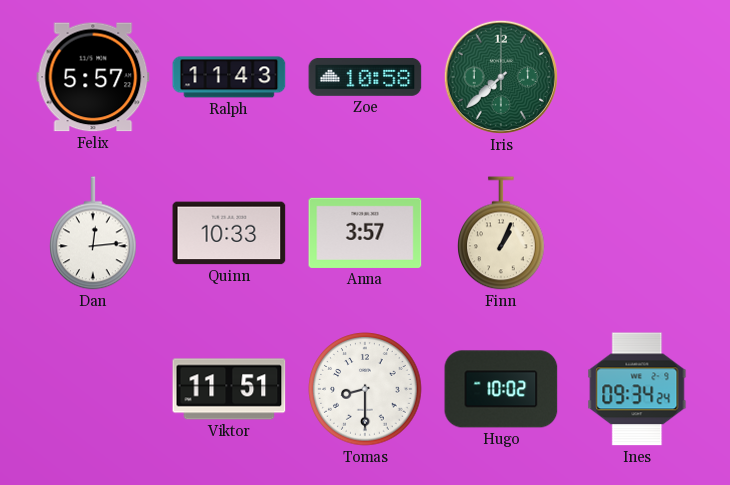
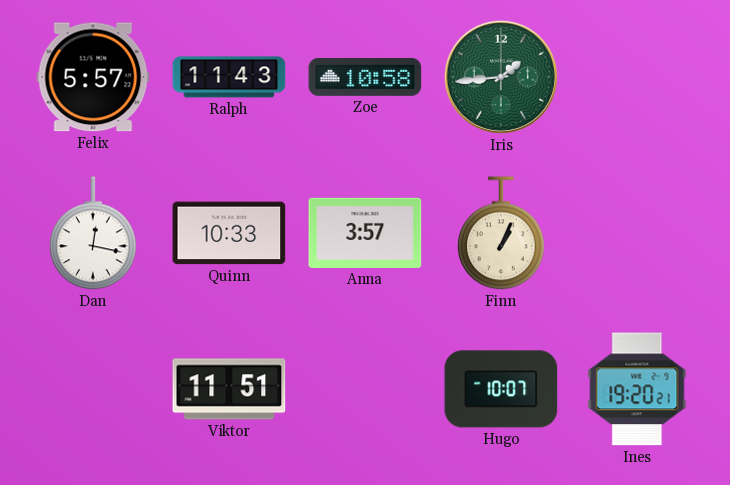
Iris: 7:38 -> 1:44
Dan: 12:14 -> 12:17
Tomas: 8:30 -> none
Hugo: 10:02 -> 10:07
Ines: 09:34 -> 19:20
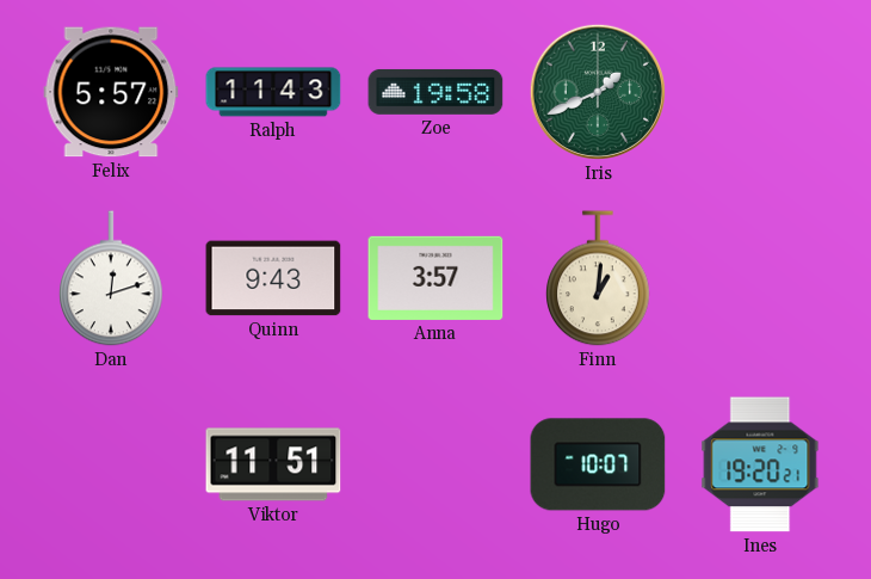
Zoe: 10:58 -> 19:58
Iris: 1:44 -> 1:41
Dan: 12:17 -> 12:12
Quinn: 10:33 -> 9:43
Finn: 1:04 -> 1:01
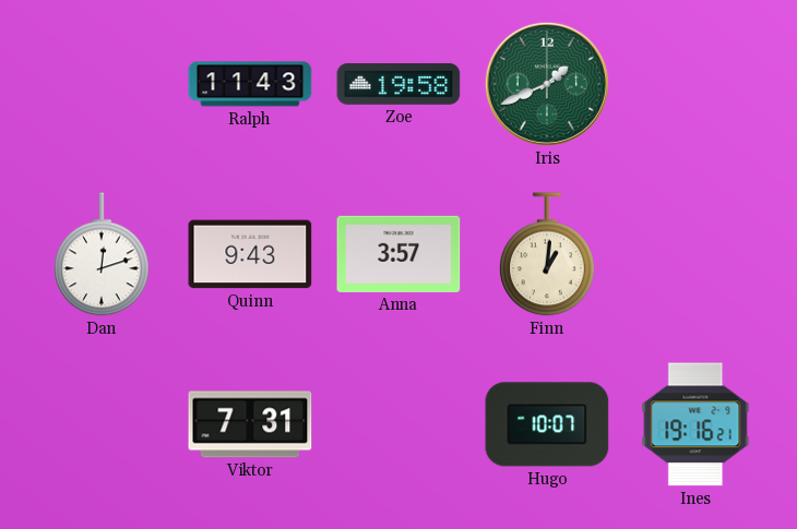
Felix: 5:57 -> none
Viktor: 11:51 -> 7:31
Ines: 19:20 -> 19:16
